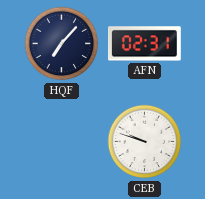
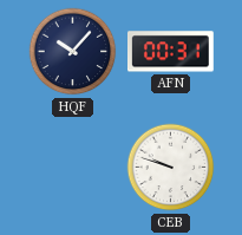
HQF: 7:07 -> 10:07
AFN: 02:31 -> 00:31
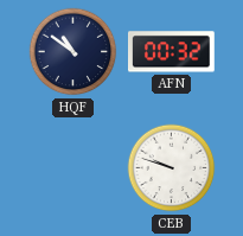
HQF: 10:07 -> 10:51
AFN: 00:31 -> 00:32
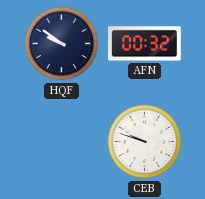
HQF: 10:51 -> 9:51
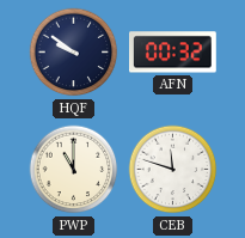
PWP: none -> 11:00
CEB: 9:48 -> 11:48
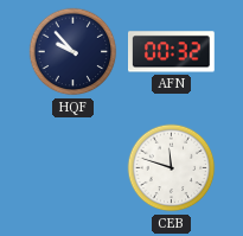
HQF: 9:51 -> 9:53
PWP: 11:00 -> none
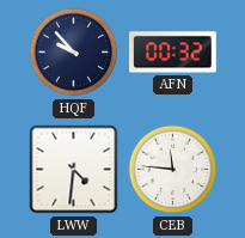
LWW: none -> 4:31
CEB: 11:48 -> 11:46
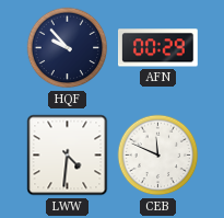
AFN: 00:32 -> 00:29
CEB: 11:46 -> 11:49
